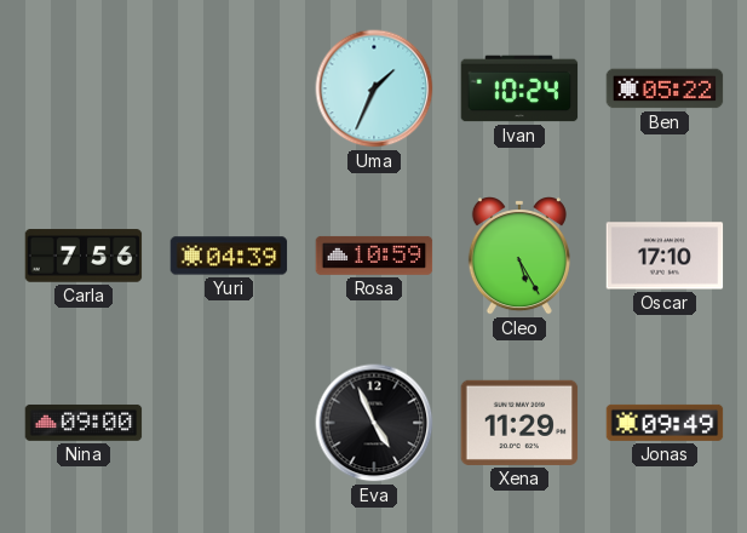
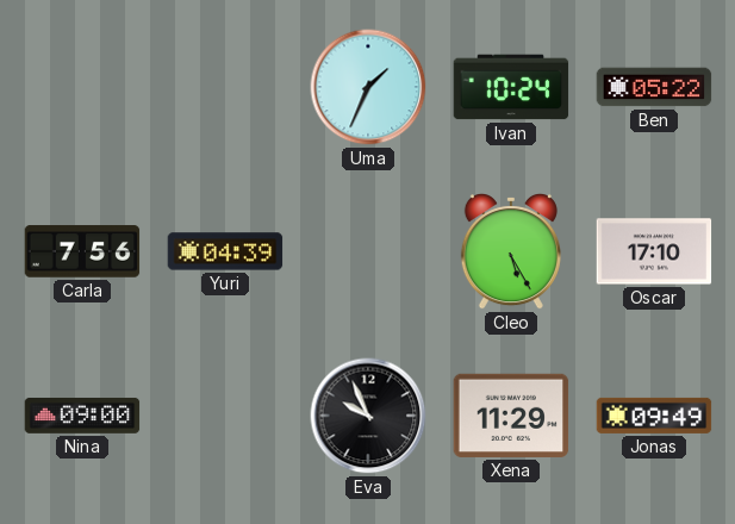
Rosa: 10:59 -> none
Eva: 4:56 -> 9:56
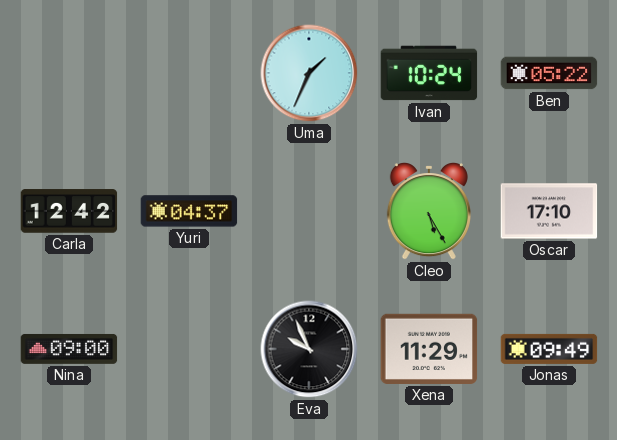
Carla: 7:56 -> 12:42
Yuri: 04:39 -> 04:37
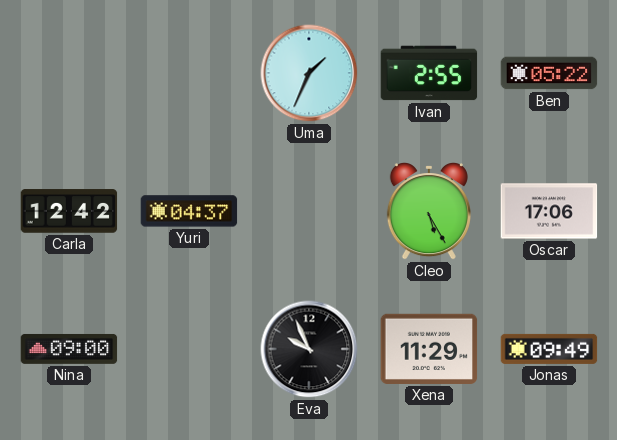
Ivan: 10:24 -> 2:55
Oscar: 17:10 -> 17:06
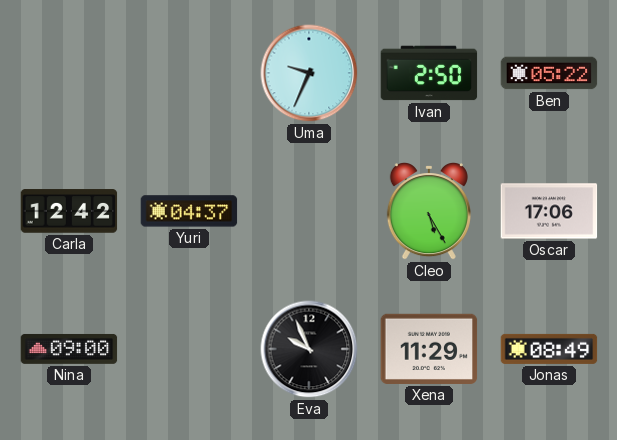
Uma: 1:34 -> 9:34
Ivan: 2:55 -> 2:50
Jonas: 09:49 -> 08:49
